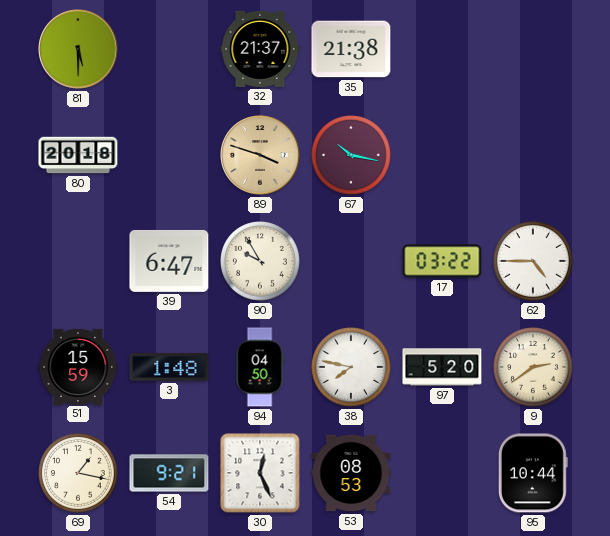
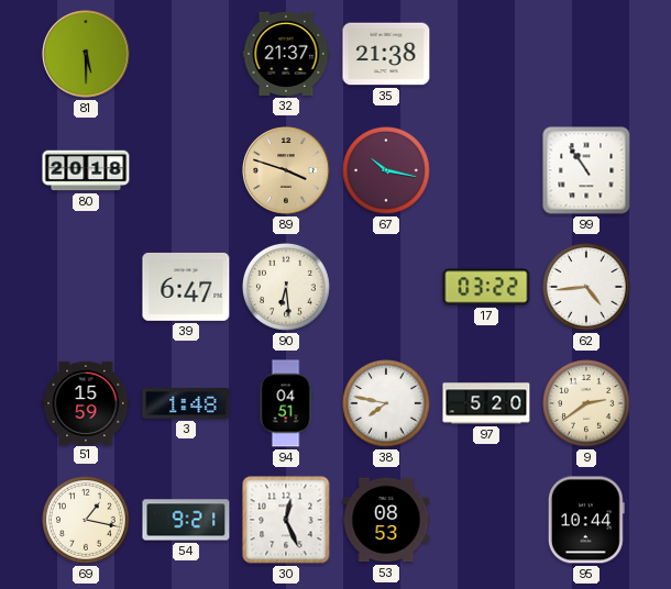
99: none -> 10:54
90: 9:55 -> 6:29
62: 4:45 -> 4:44
94: 04:50 -> 04:51
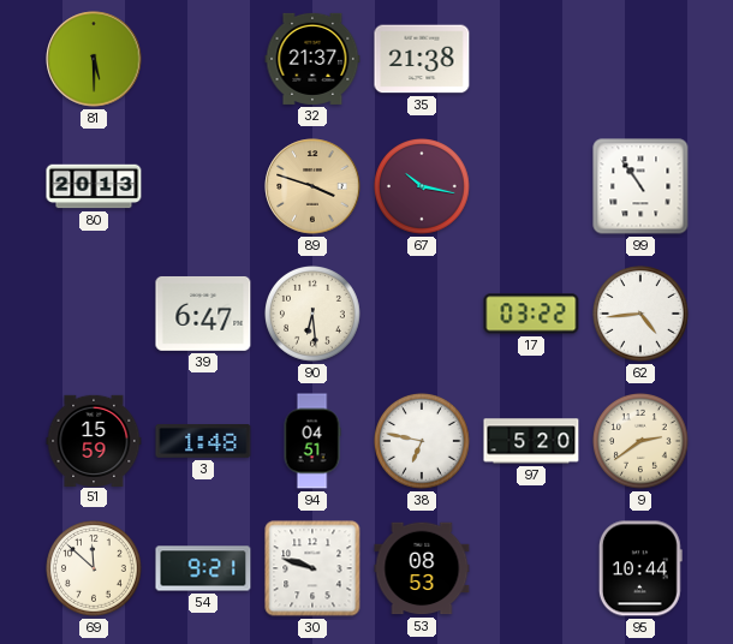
80: 20:18 -> 20:13
38: 7:47 -> 6:47
69: 1:17 -> 11:52
30: 12:26 -> 9:48
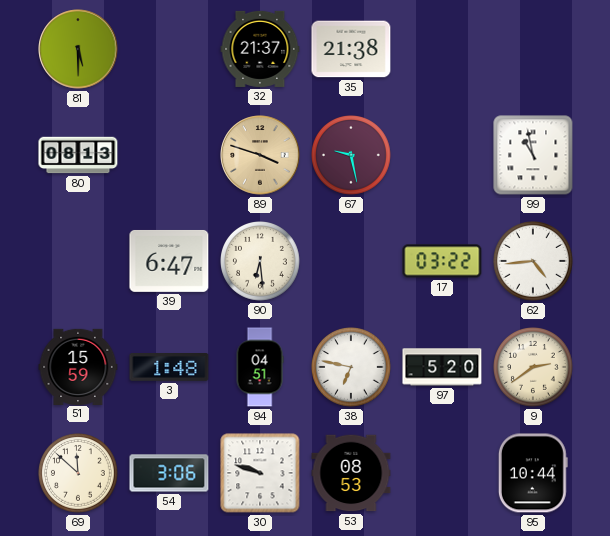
80: 20:13 -> 08:13
67: 10:17 -> 9:28
99: 10:54 -> 10:58
54: 9:21 -> 3:06
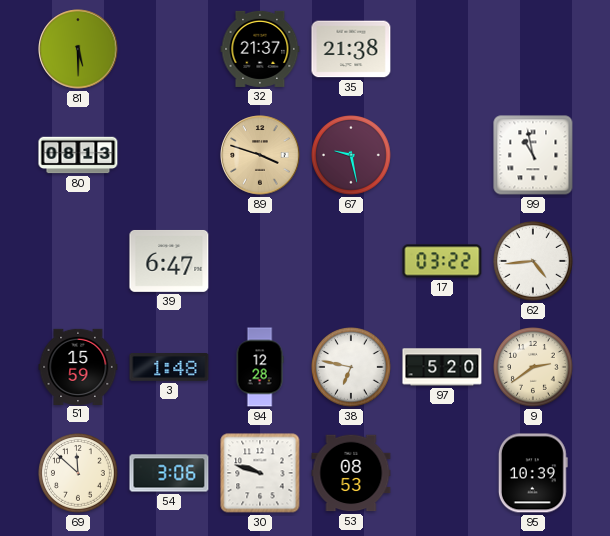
90: 6:29 -> none
94: 04:51 -> 12:28
95: 10:44 -> 10:39
